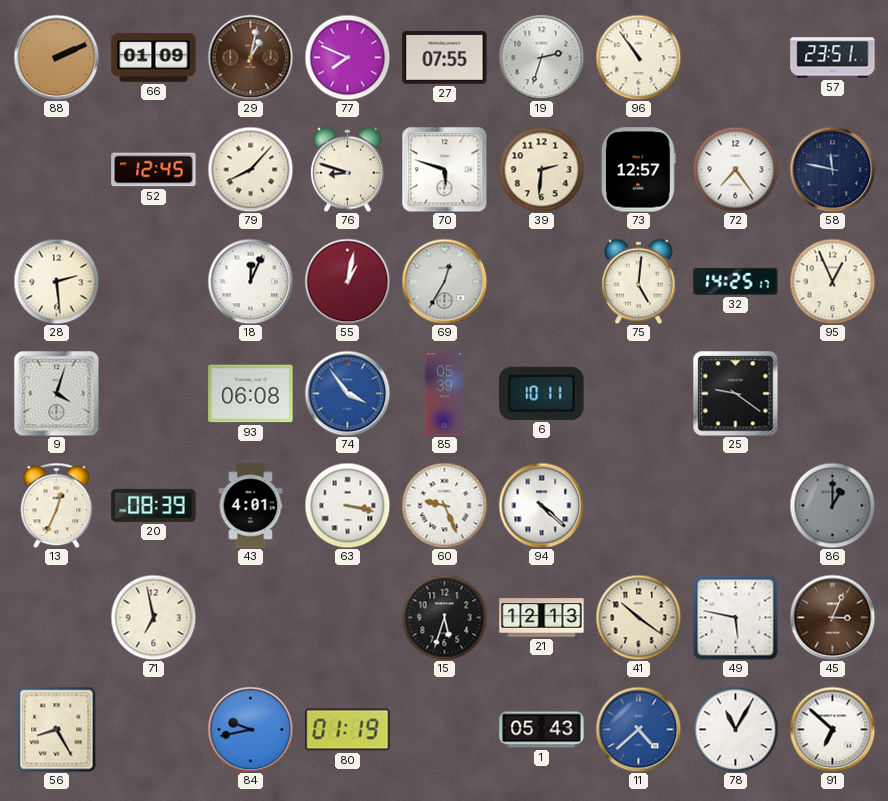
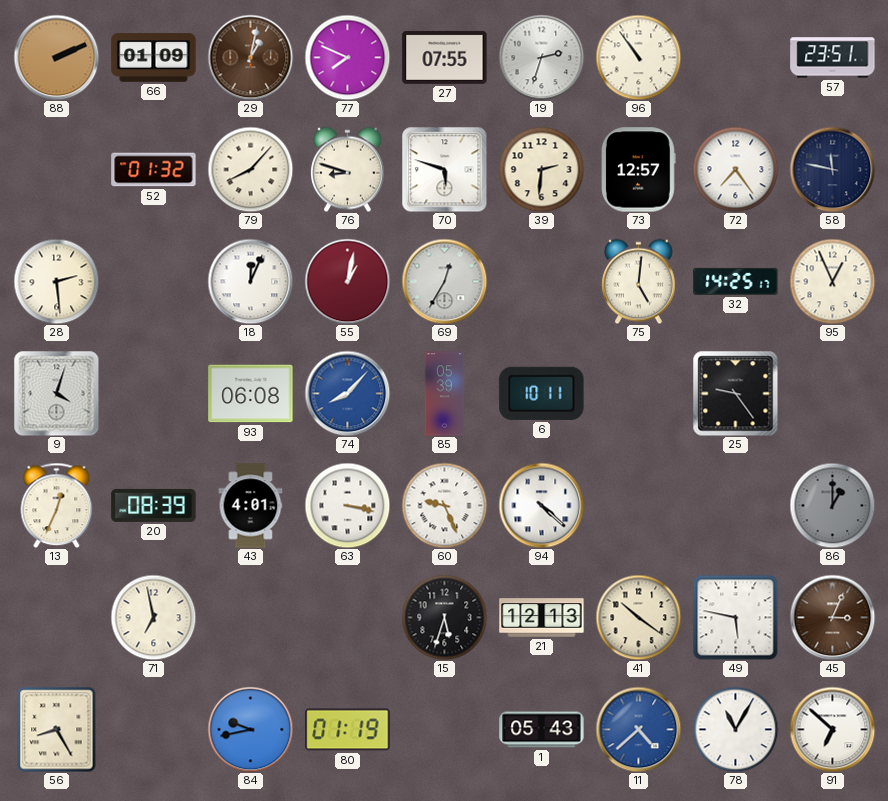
52: 12:45 -> 01:32
74: 3:54 -> 8:07
25: 9:21 -> 9:24
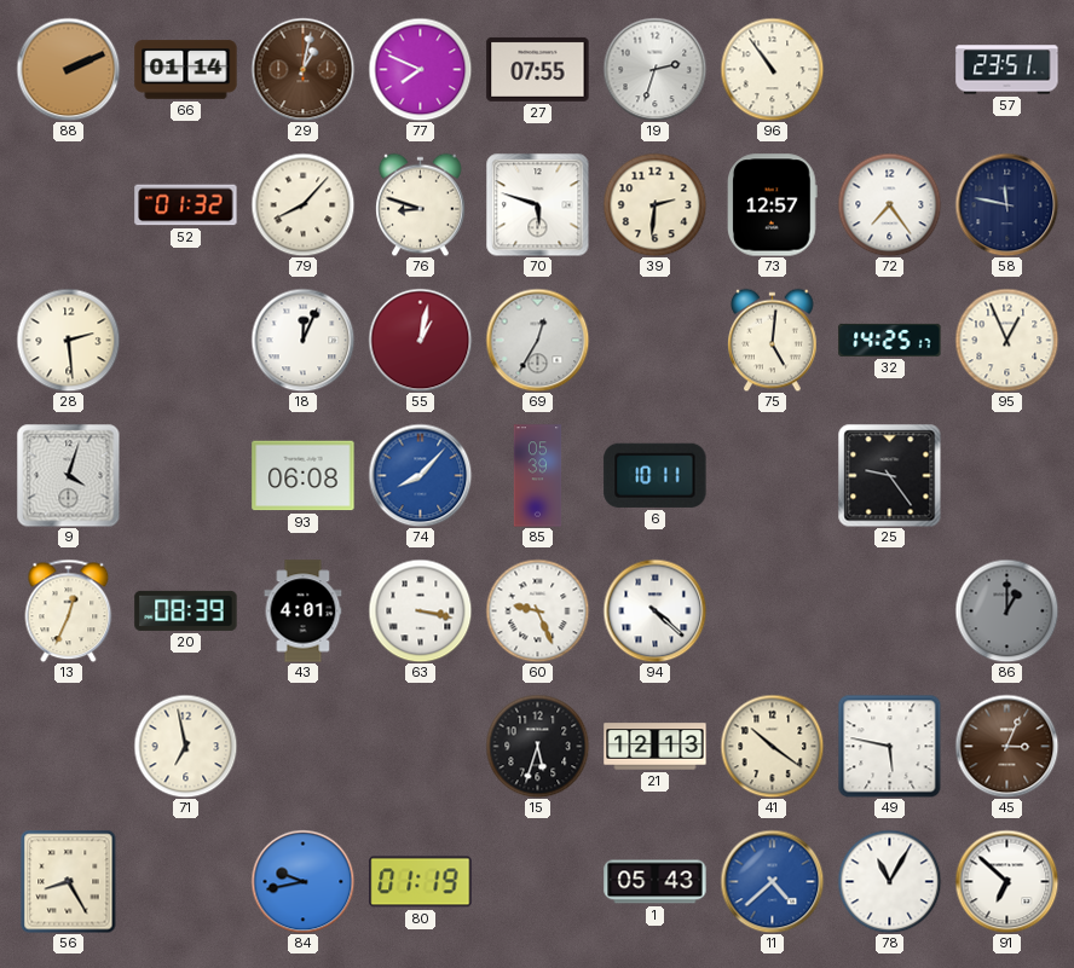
66: 01:09 -> 01:14
